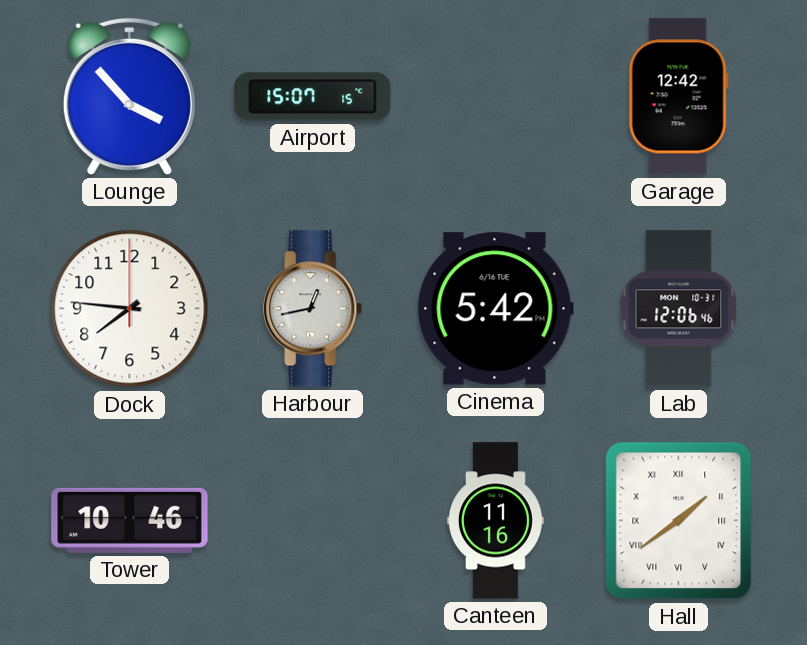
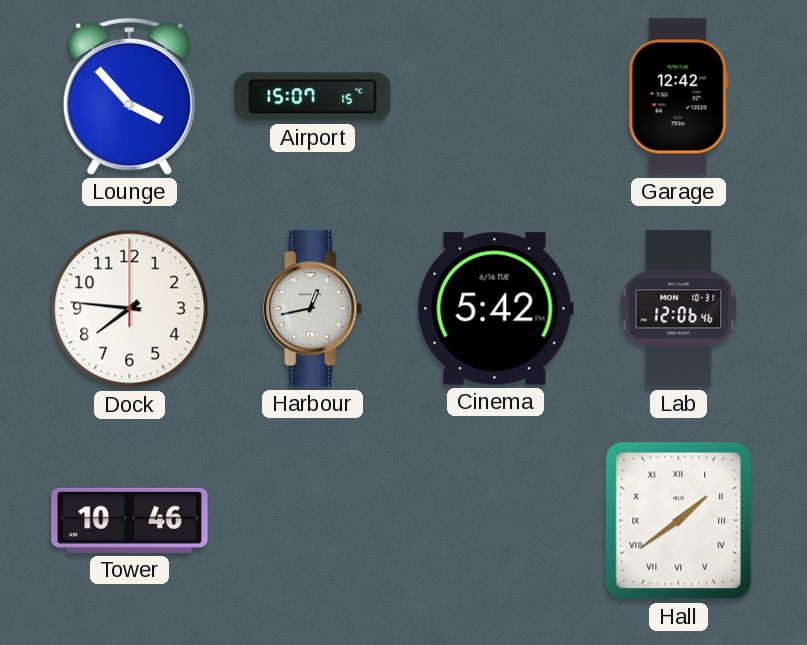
Canteen: 11:16 -> none
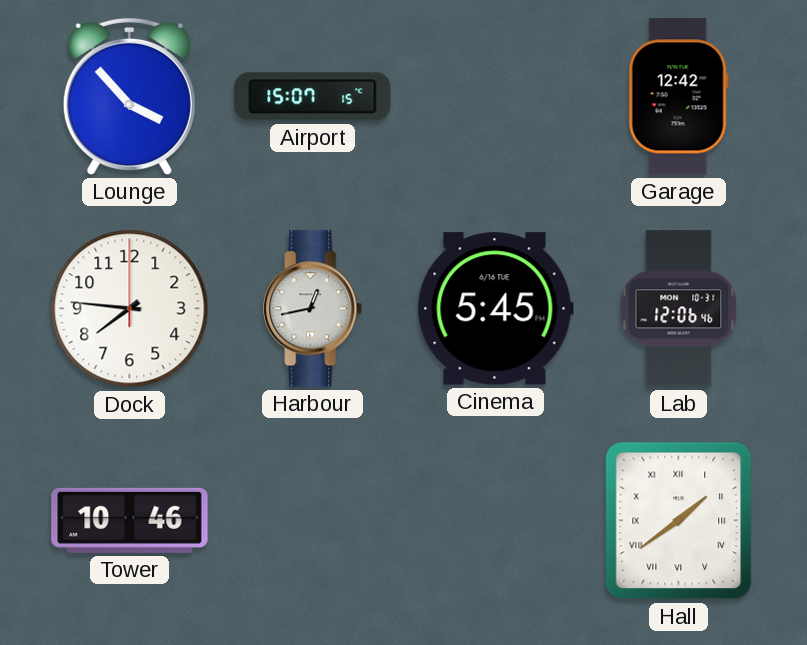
Cinema: 5:42 -> 5:45
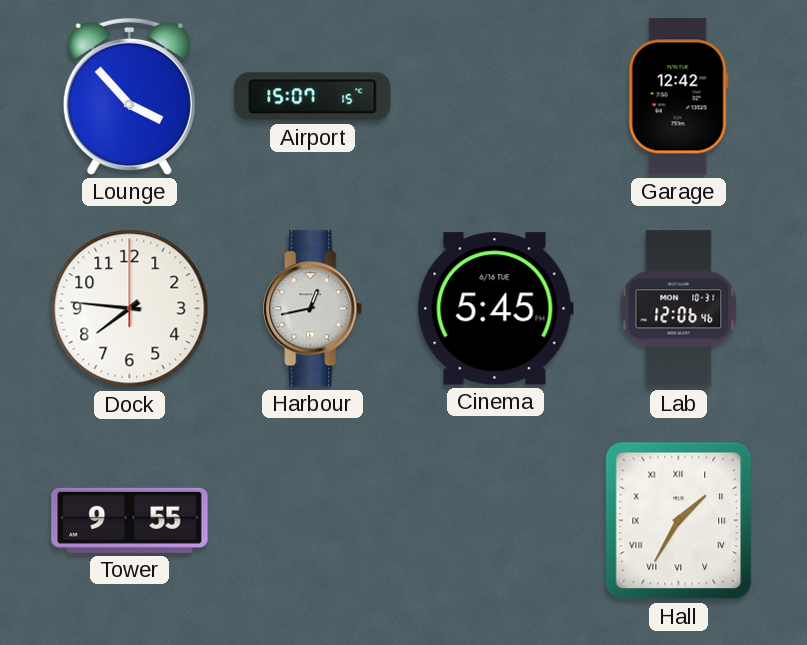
Tower: 10:46 -> 9:55
Hall: 1:39 -> 1:35
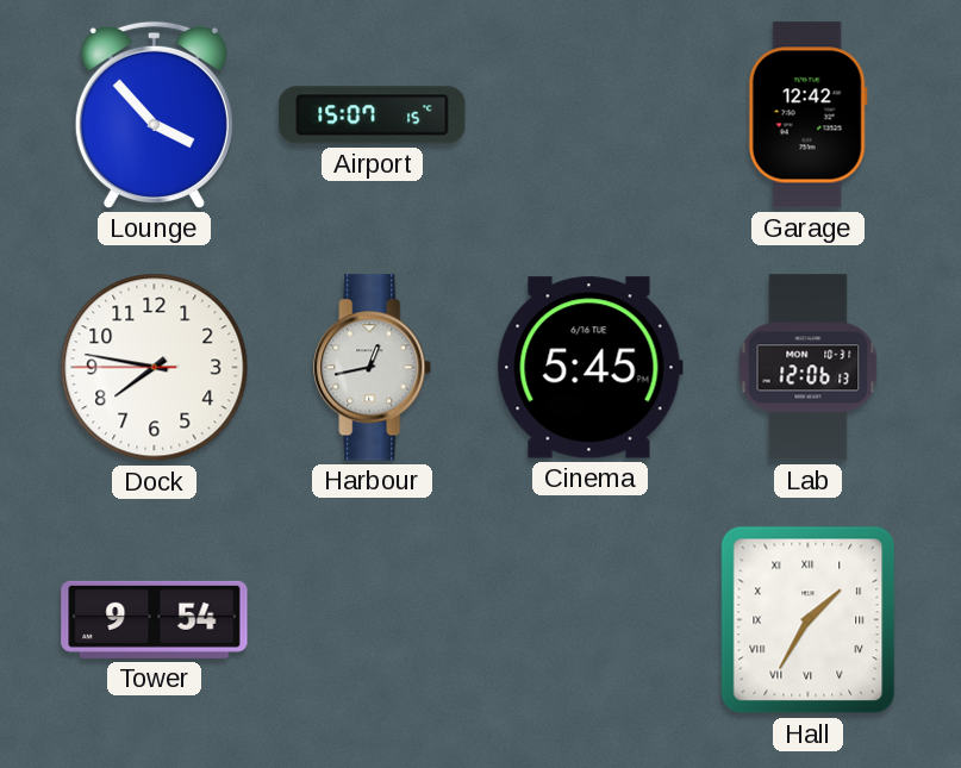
Dock: 7:46:00 -> 7:46:45
Lab: 12:06:46 -> 12:06:13
Tower: 9:55 -> 9:54
